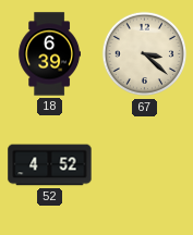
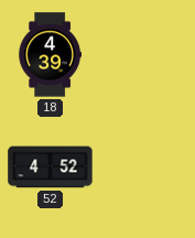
18: 6:39 -> 4:39
67: 3:22 -> none
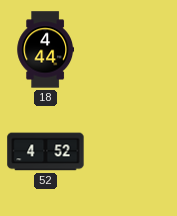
18: 4:39 -> 4:44
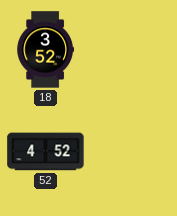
18: 4:44 -> 3:52
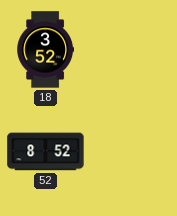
52: 4:52 -> 8:52
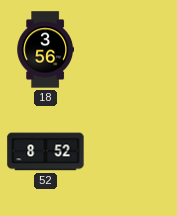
18: 3:52 -> 3:56
